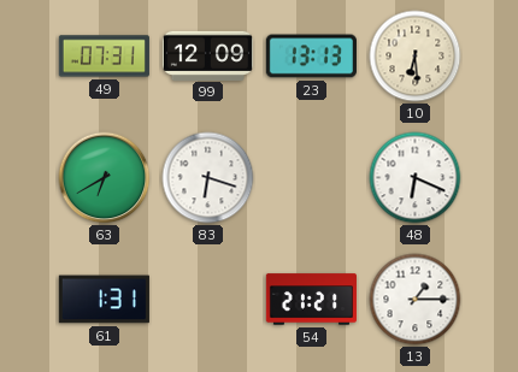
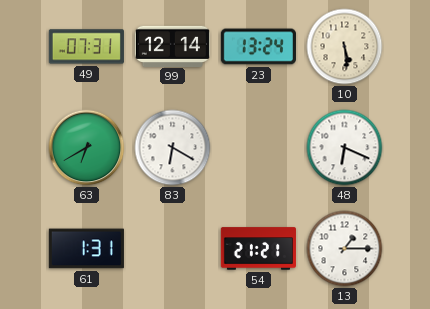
99: 12:09 -> 12:14
23: 13:13 -> 13:24
10: 6:29 -> 5:29
83: 6:18 -> 6:20
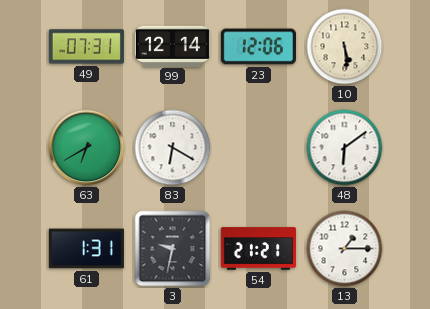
23: 13:24 -> 12:06
48: 6:19 -> 6:09
3: none -> 9:32
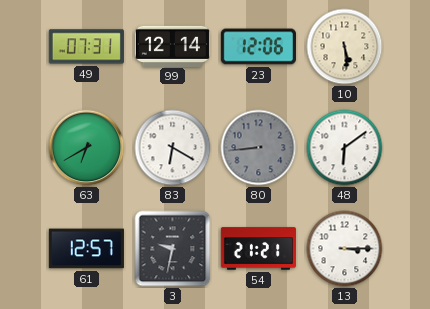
80: none -> 8:44
61: 1:31 -> 12:57
13: 1:15 -> 3:15
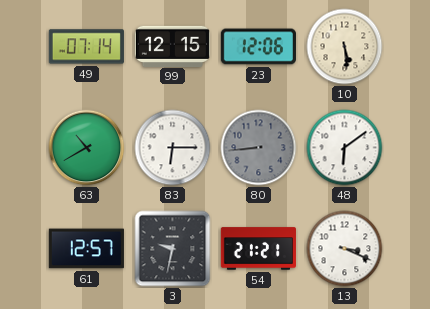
49: 07:31 -> 07:14
99: 12:14 -> 12:15
63: 6:40 -> 10:40
83: 6:20 -> 6:15
13: 3:15 -> 3:19
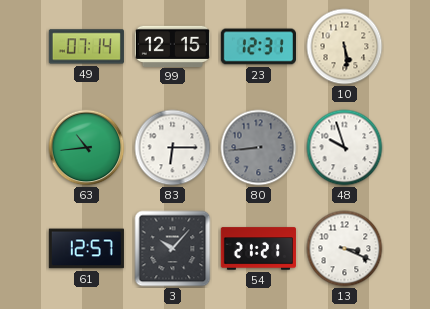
23: 12:06 -> 12:31
63: 10:40 -> 10:44
48: 6:09 -> 9:57
3: 9:32 -> 10:07
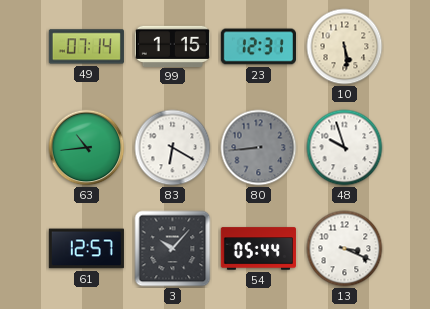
99: 12:15 -> 1:15
83: 6:15 -> 6:20
54: 21:21 -> 05:44
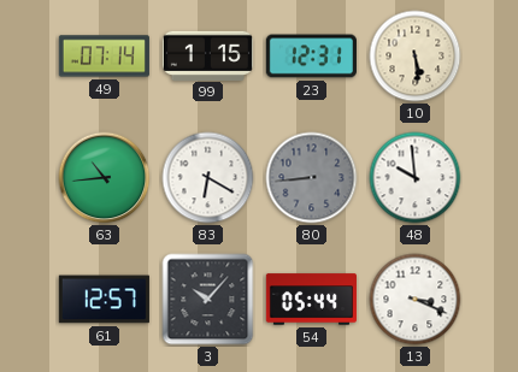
48: 9:57 -> 9:59
